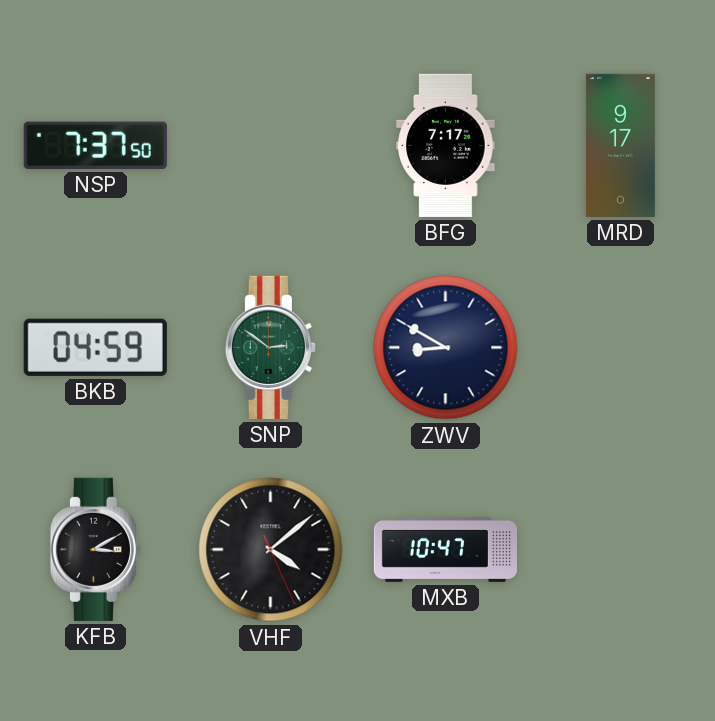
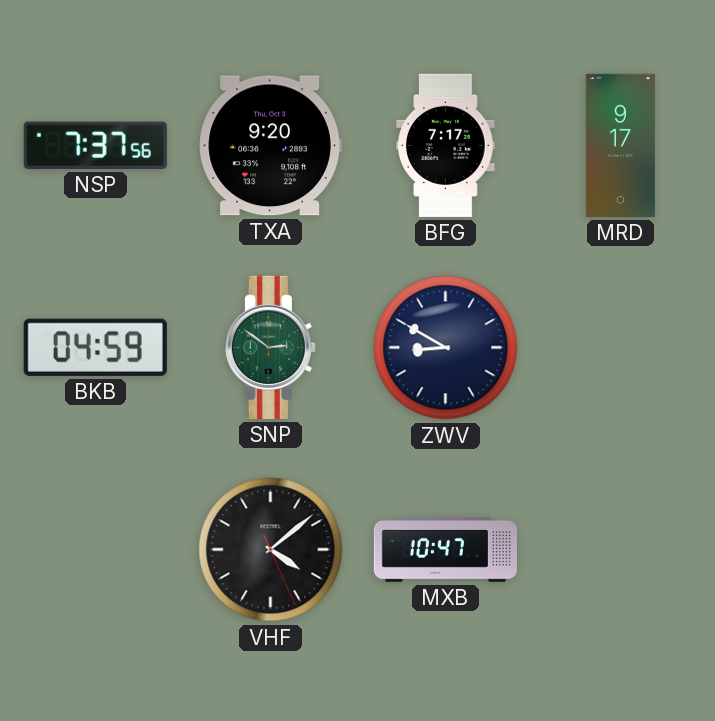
NSP: 7:37:50 -> 7:37:56
TXA: none -> 9:20
KFB: 3:10 -> none
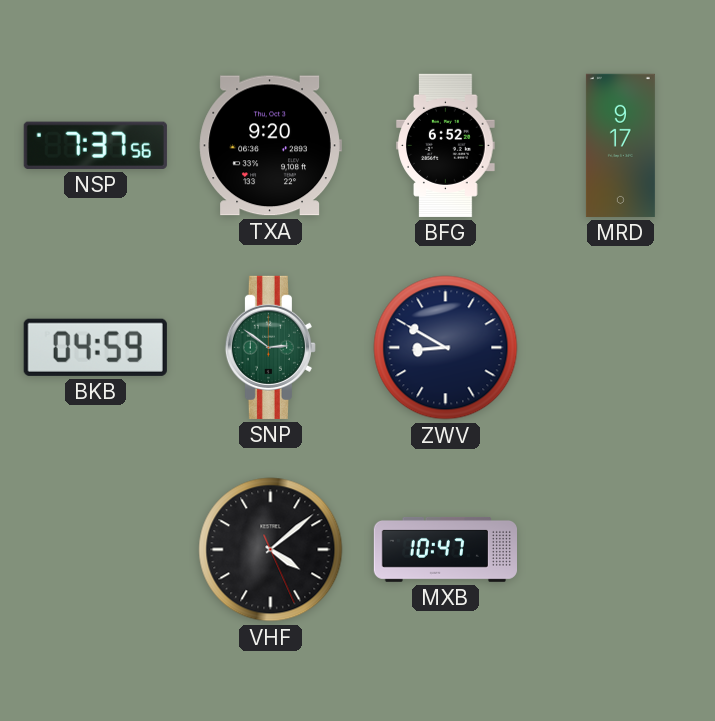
BFG: 7:17 -> 6:52
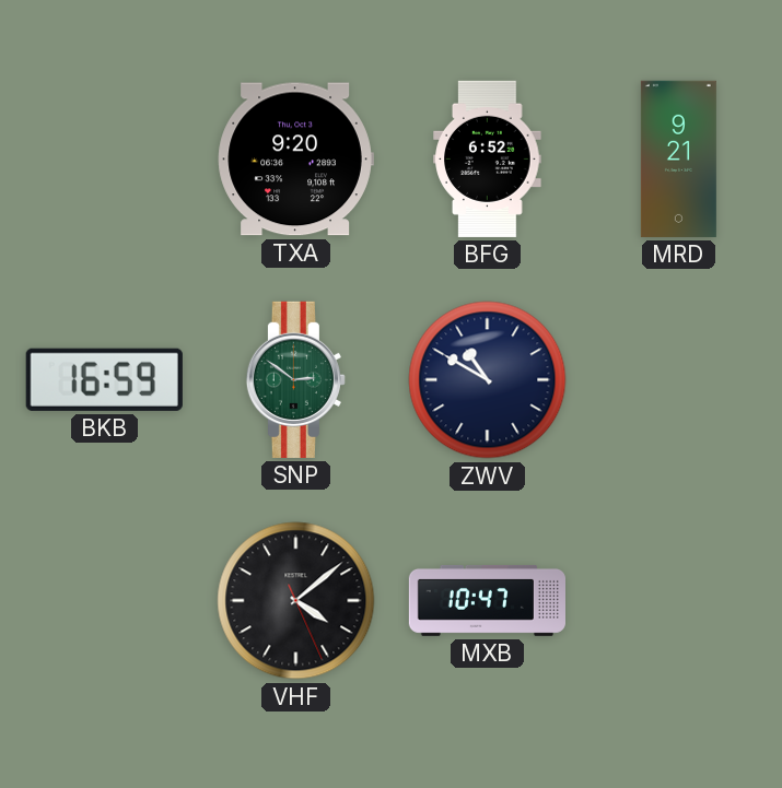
NSP: 7:37 -> none
MRD: 9:17 -> 9:21
BKB: 04:59 -> 16:59
ZWV: 8:50 -> 10:50
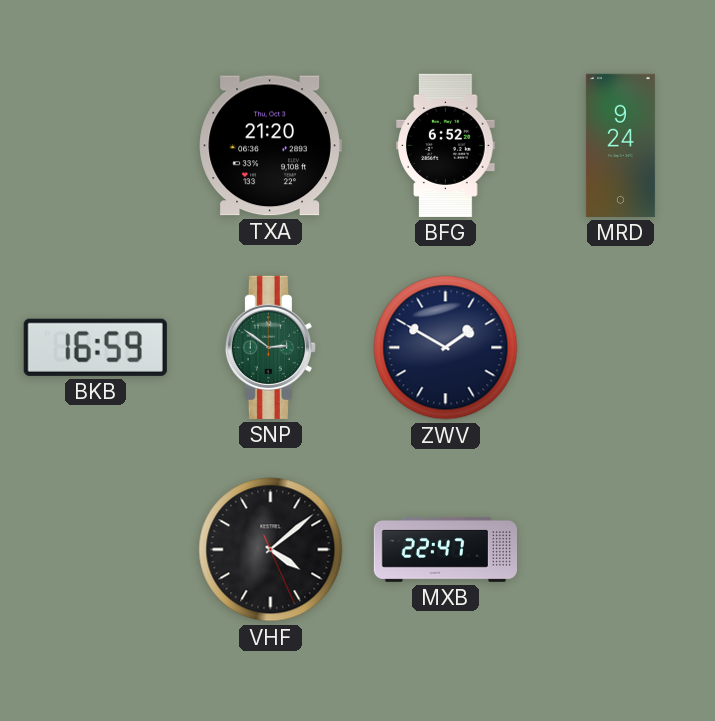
TXA: 9:20 -> 21:20
MRD: 9:21 -> 9:24
ZWV: 10:50 -> 1:50
MXB: 10:47 -> 22:47
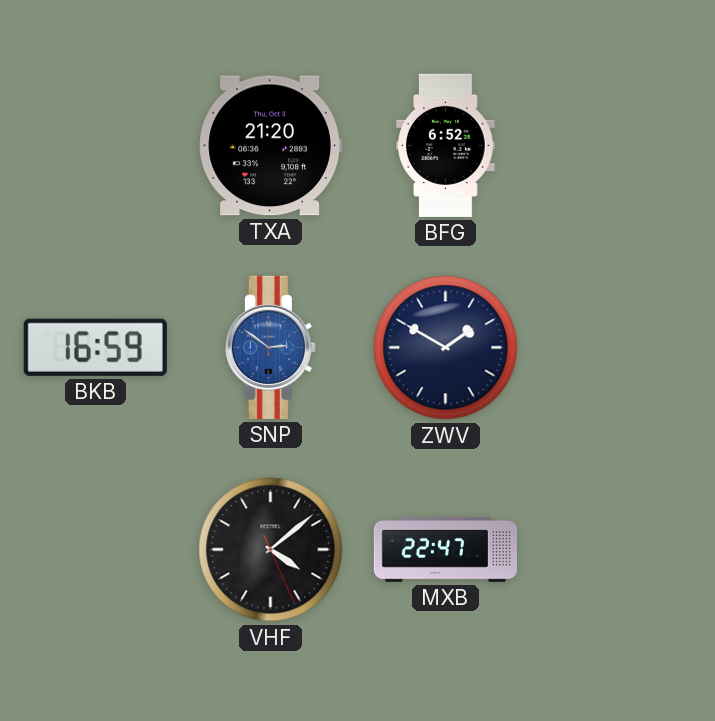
MRD: 9:24 -> none
SNP dial: green -> blue
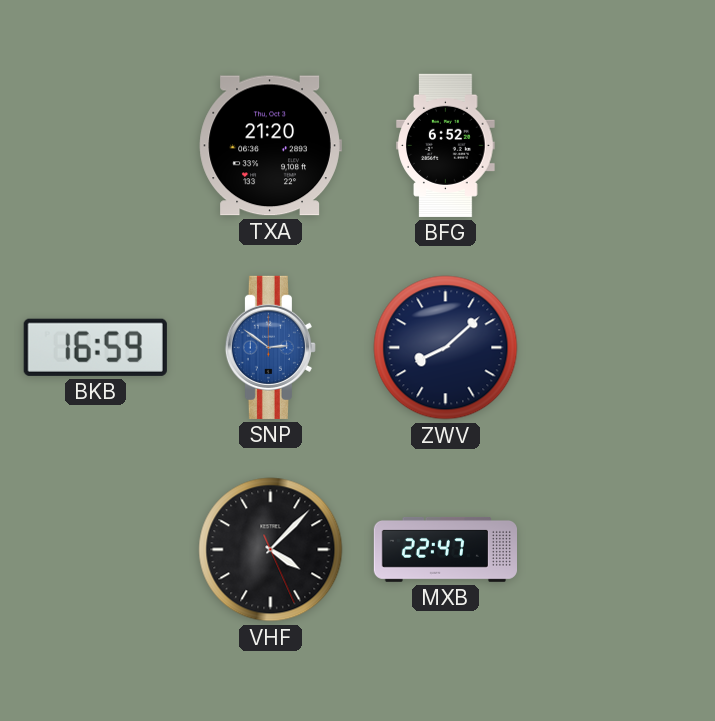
ZWV: 1:50 -> 8:08
VHF: 4:08 -> 4:07
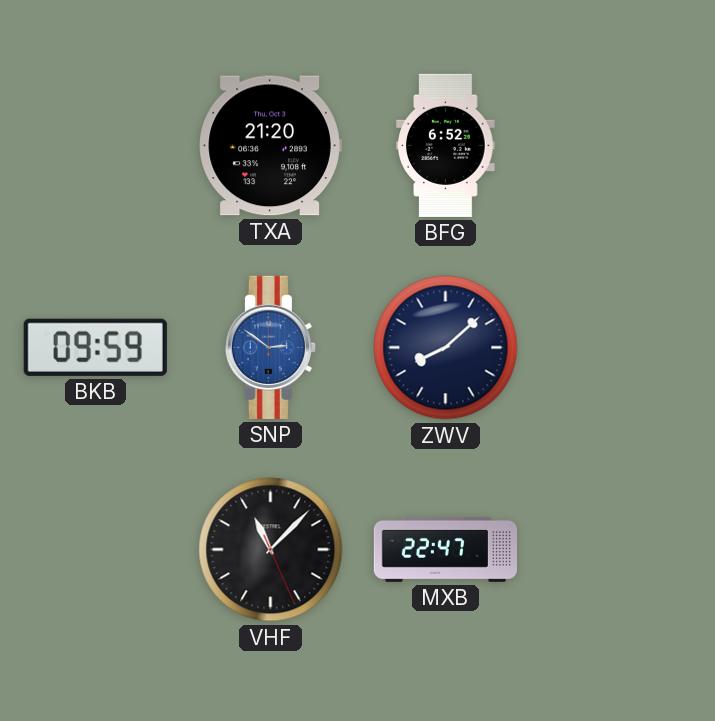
BKB: 16:59 -> 09:59
VHF: 4:07 -> 11:07
